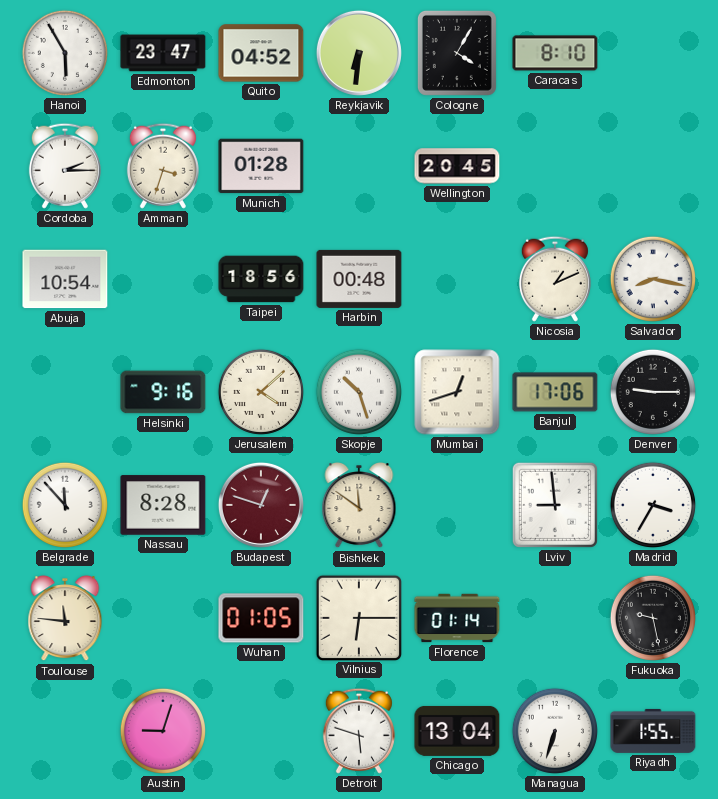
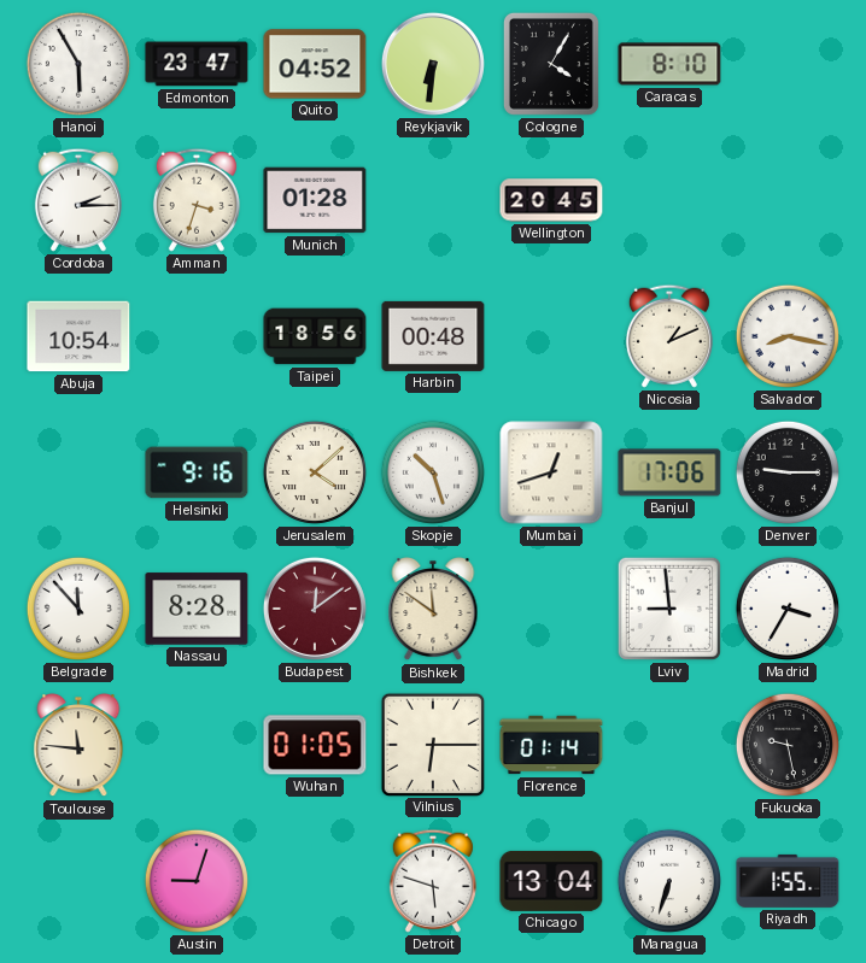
Budapest: 12:48 -> 12:09
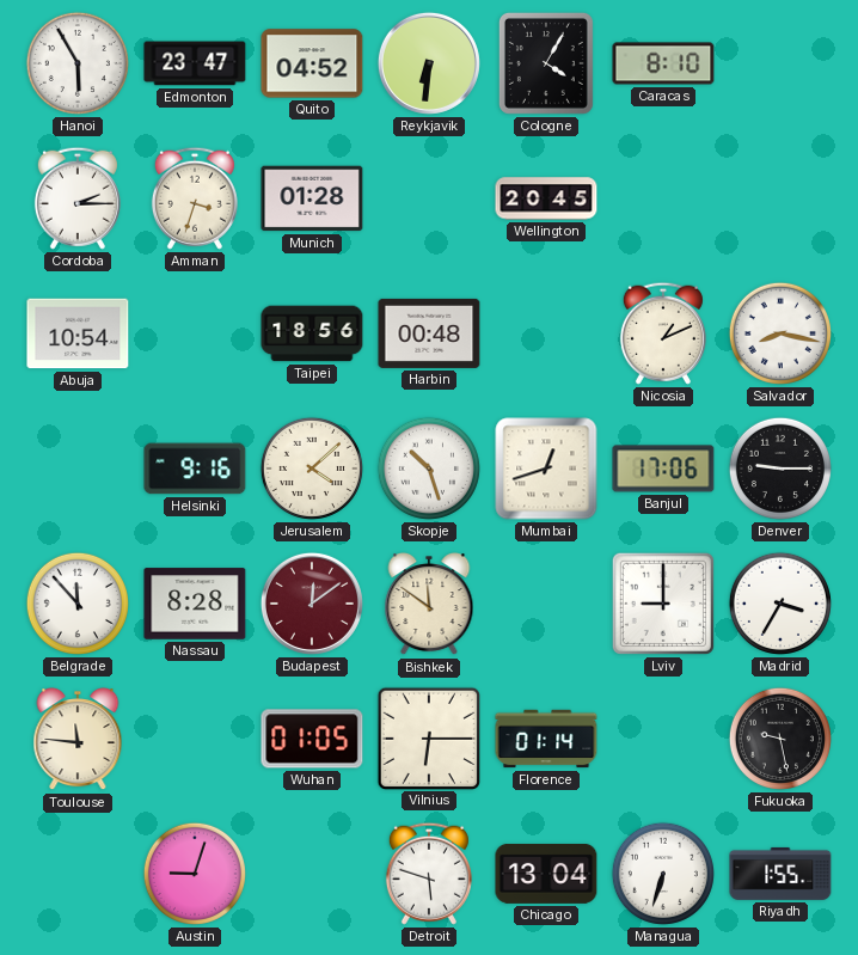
Lviv: 8:59 -> 9:00
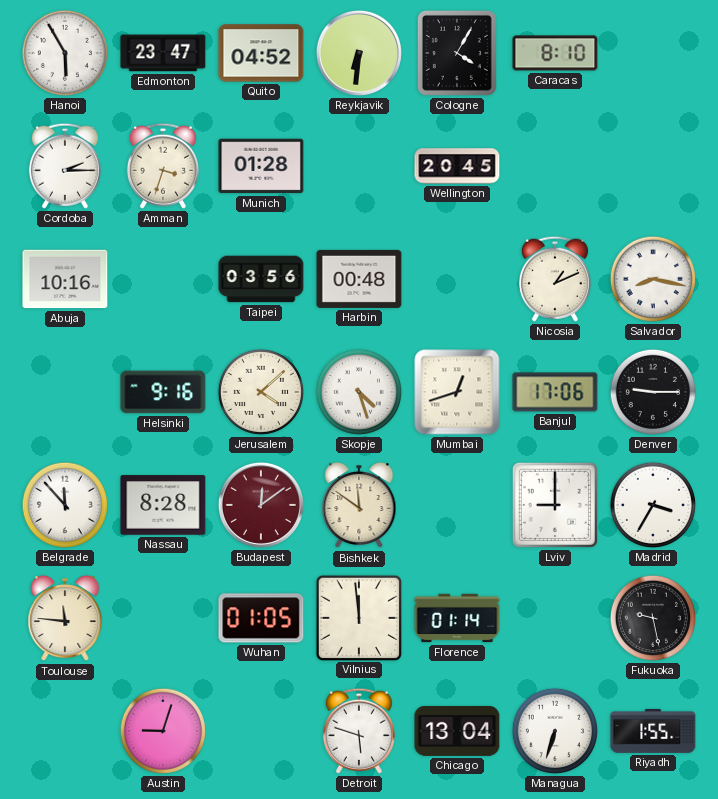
Abuja: 10:54 -> 10:16
Taipei: 18:56 -> 03:56
Skopje: 10:27 -> 4:27
Vilnius: 6:15 -> 11:59
